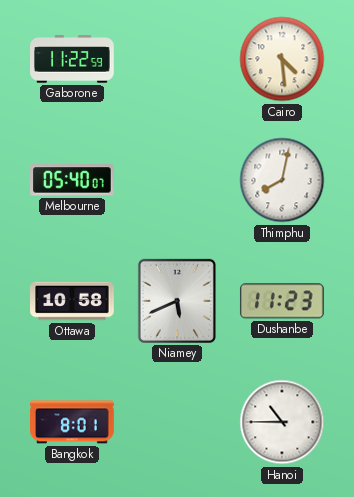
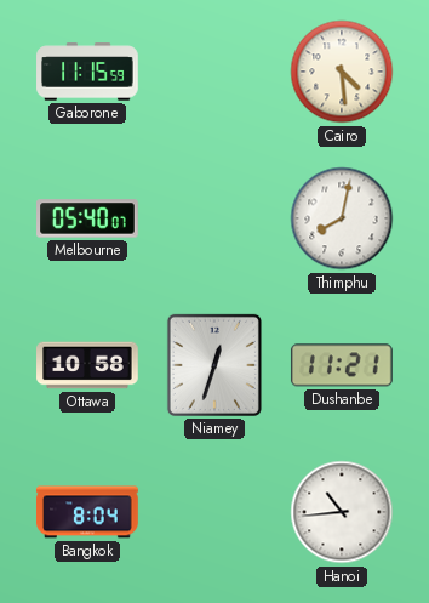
Gaborone: 11:22 -> 11:15
Niamey: 5:41 -> 12:33
Dushanbe: 11:23 -> 11:21
Bangkok: 8:01 -> 8:04
Hanoi: 10:45 -> 10:44
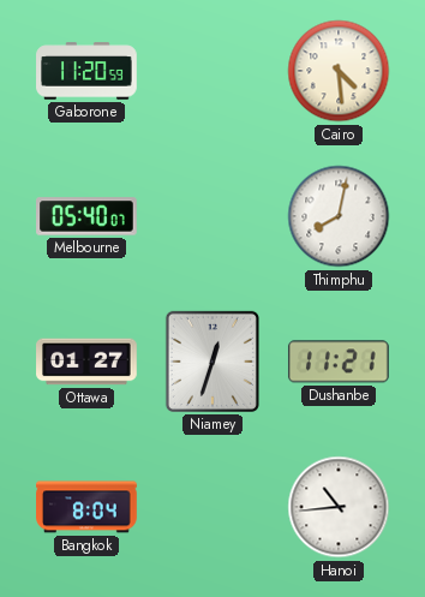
Gaborone: 11:15 -> 11:20
Ottawa: 10:58 -> 01:27
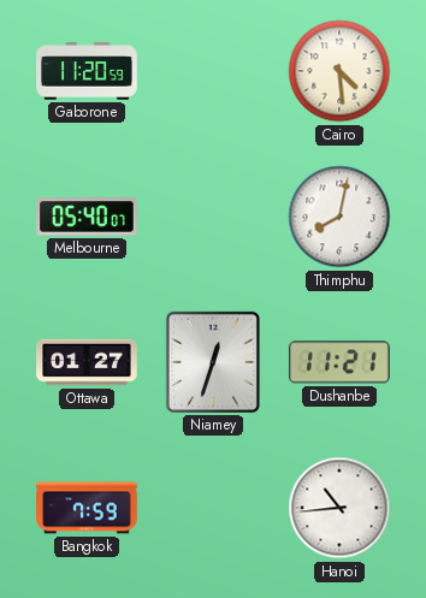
Bangkok: 8:04 -> 7:59
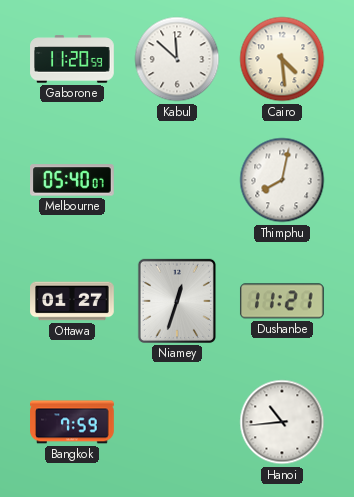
Kabul: none -> 11:52
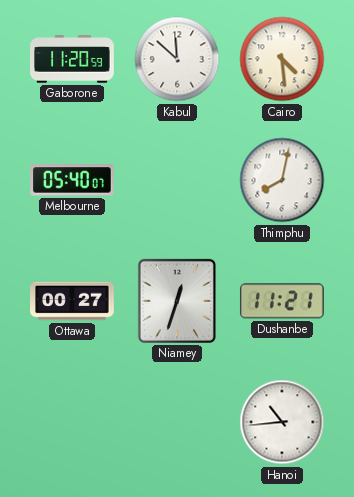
Ottawa: 01:27 -> 00:27
Bangkok: 7:59 -> none
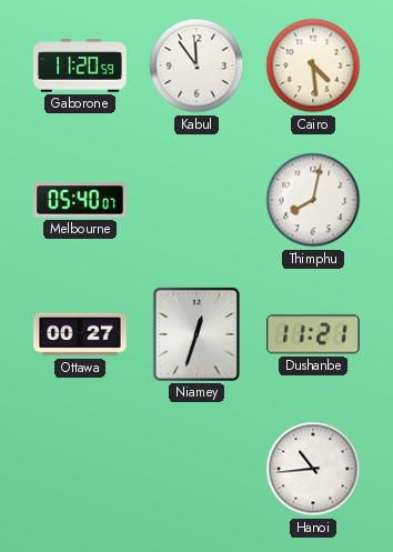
Kabul: 11:52 -> 11:54
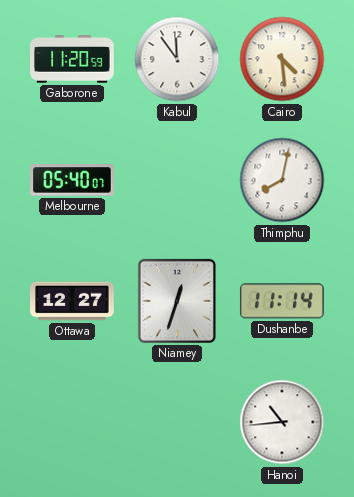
Ottawa: 00:27 -> 12:27
Dushanbe: 11:21 -> 11:14
